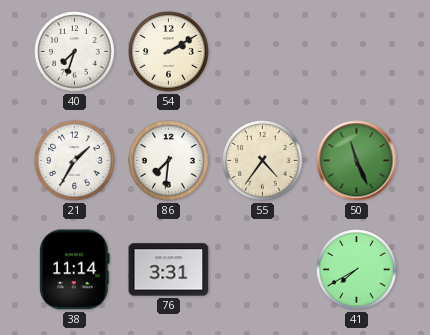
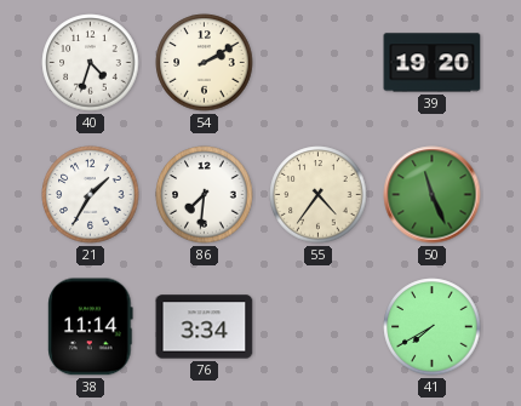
40: 7:33 -> 4:33
39: none -> 19:20
76: 3:31 -> 3:34
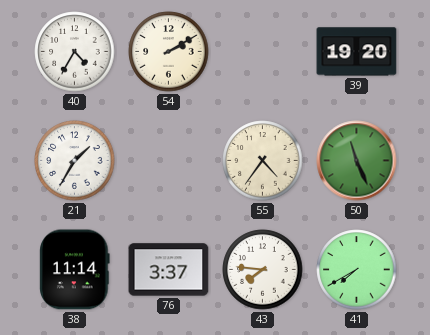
40: 4:33 -> 4:35
86: 7:31 -> none
76: 3:34 -> 3:37
43: none -> 7:46
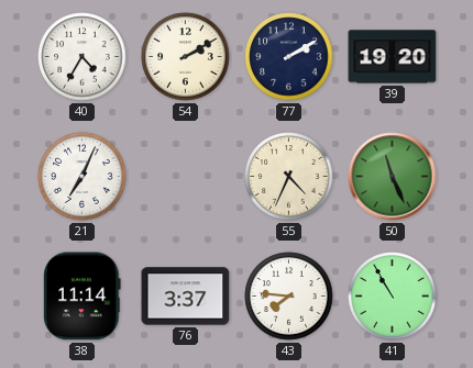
77: none -> 2:10
21: 1:35 -> 7:04
55: 4:36 -> 4:34
41: 7:40 -> 10:55
